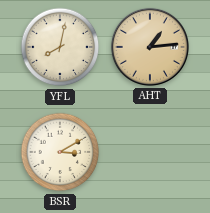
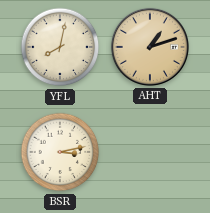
AHT: 1:14 -> 1:12
BSR: 3:10 -> 3:13
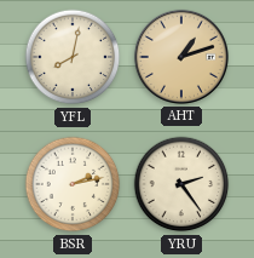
BSR: 3:13 -> 2:13
YRU: none -> 2:24
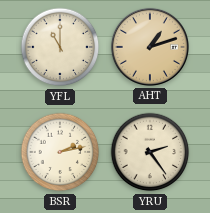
YFL: 8:02 -> 11:00
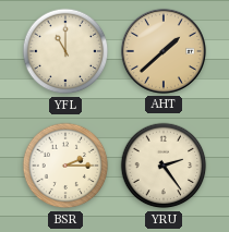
AHT: 1:12 -> 1:38
BSR: 2:13 -> 2:15
